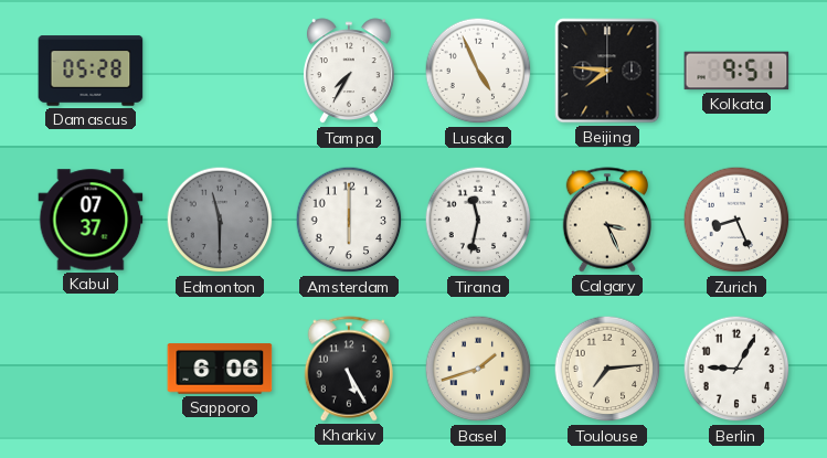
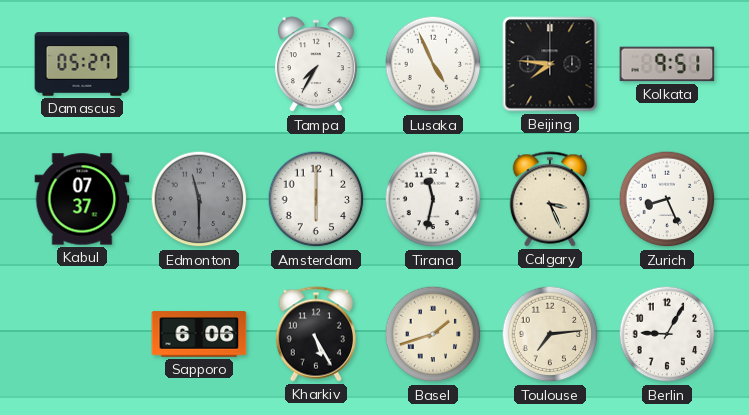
Damascus: 05:28 -> 05:27
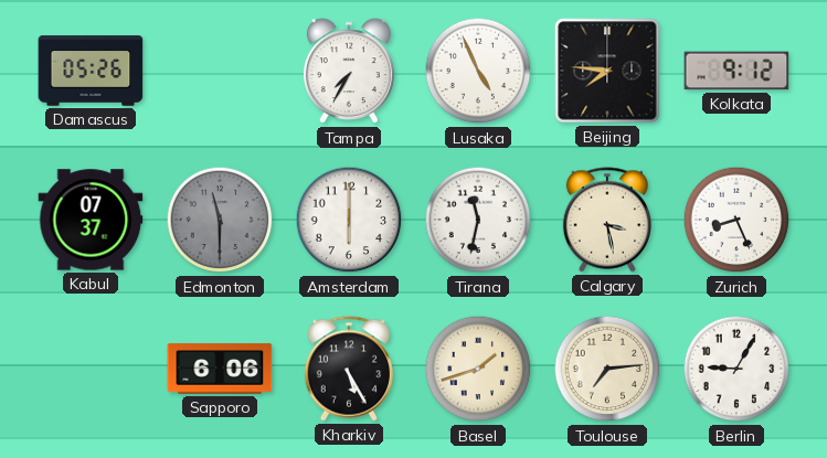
Damascus: 05:27 -> 05:26
Kolkata: 9:51 -> 9:12
Calgary: 3:26 -> 3:28
